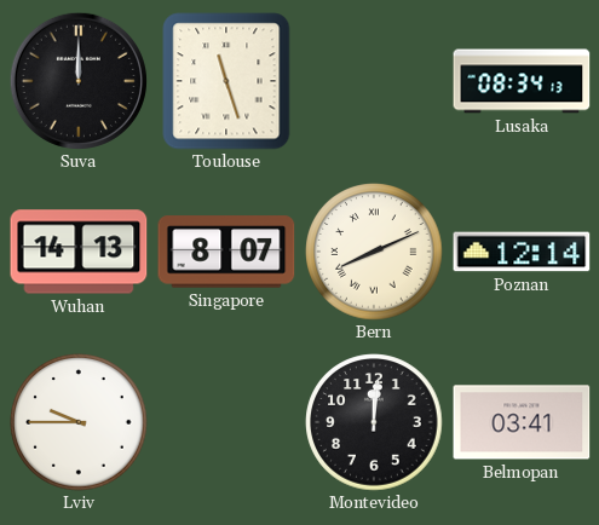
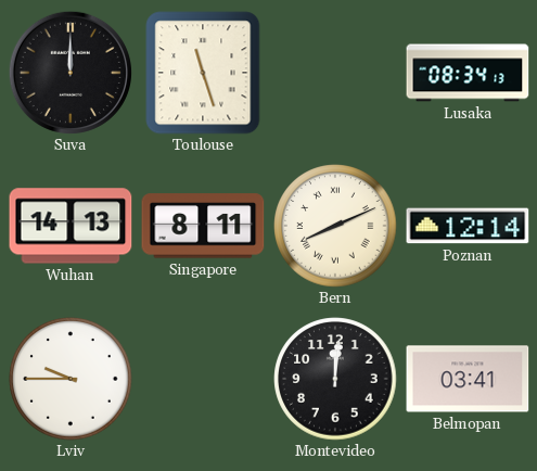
Singapore: 8:07 -> 8:11
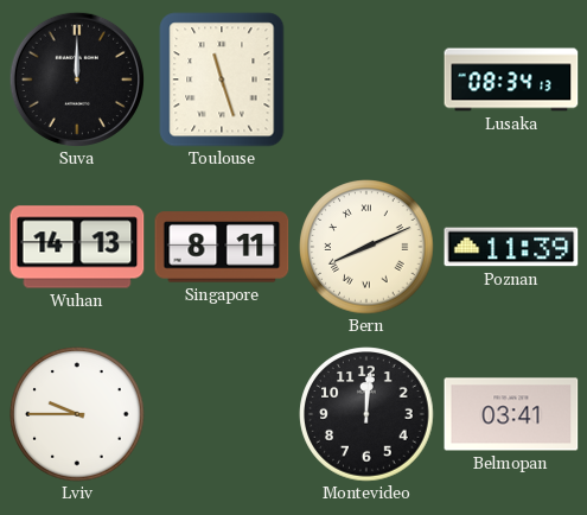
Poznan: 12:14 -> 11:39
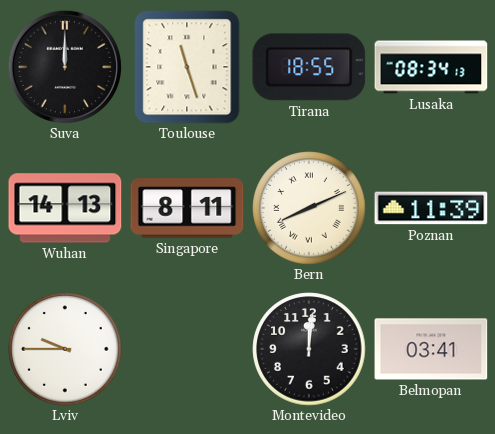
Tirana: none -> 18:55
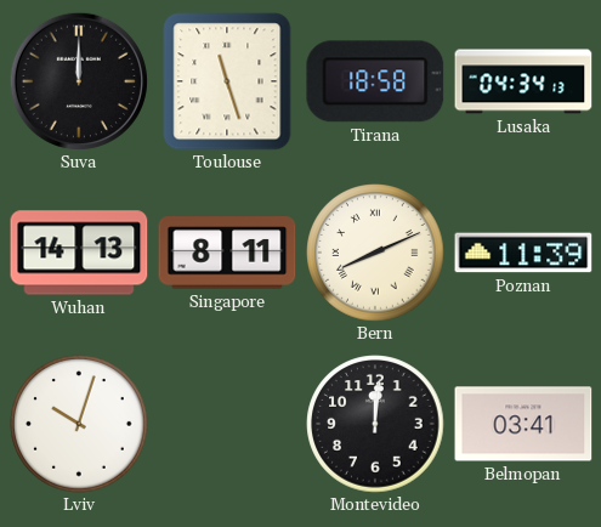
Tirana: 18:55 -> 18:58
Lusaka: 08:34 -> 04:34
Lviv: 9:45 -> 10:03
